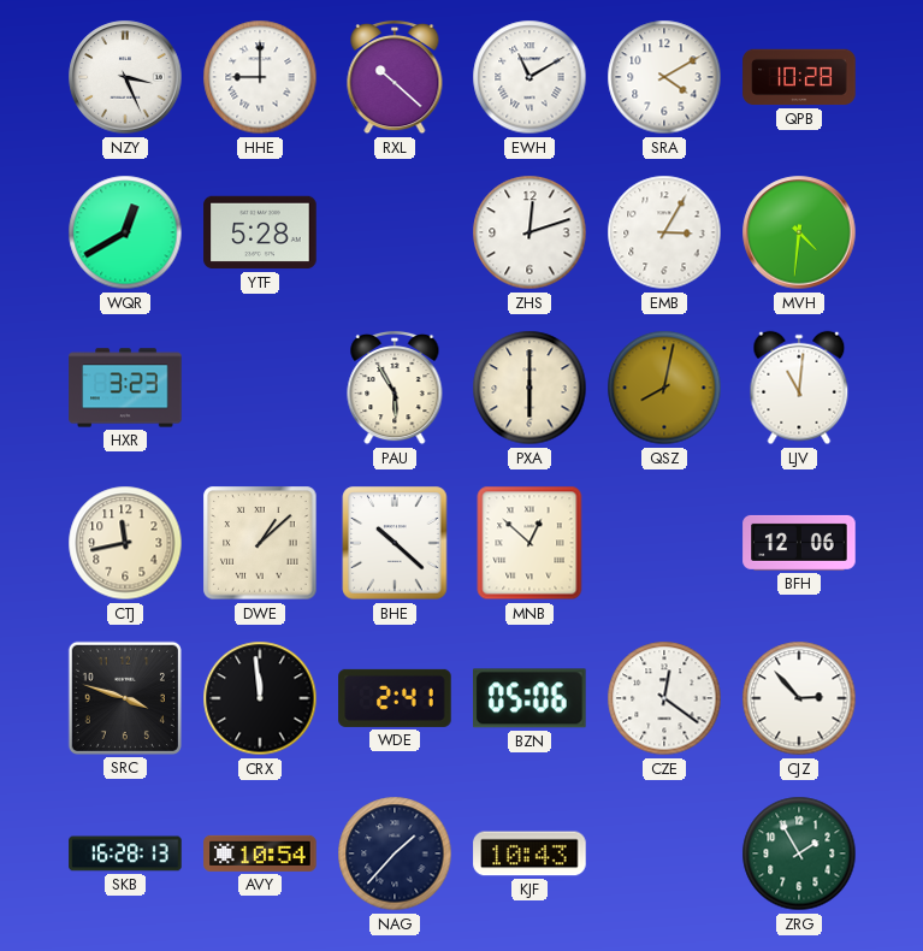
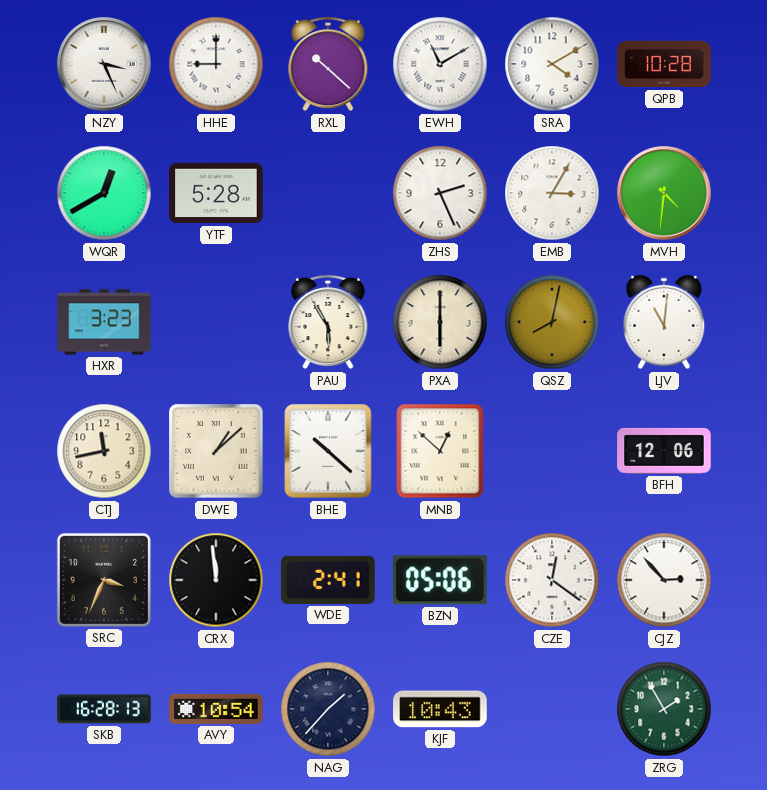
ZHS: 12:12 -> 2:26
SRC: 3:48 -> 3:34
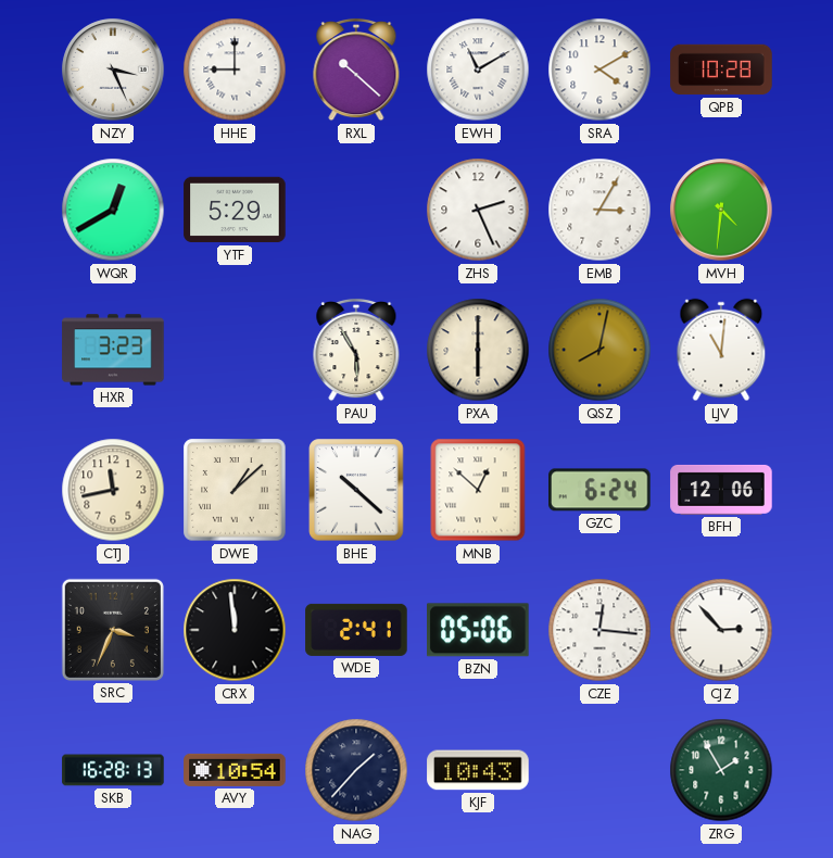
YTF: 5:28 -> 5:29
GZC: none -> 6:24
CZE: 12:21 -> 12:16
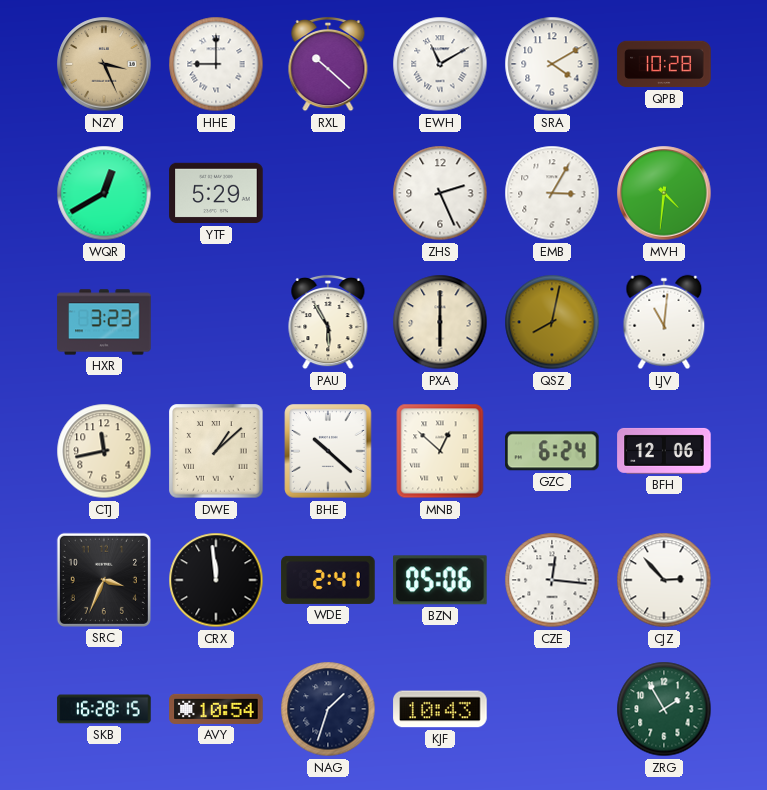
NZY dial: white -> champagne
SKB: 16:28:13 -> 16:28:15
NAG: 1:37 -> 1:33
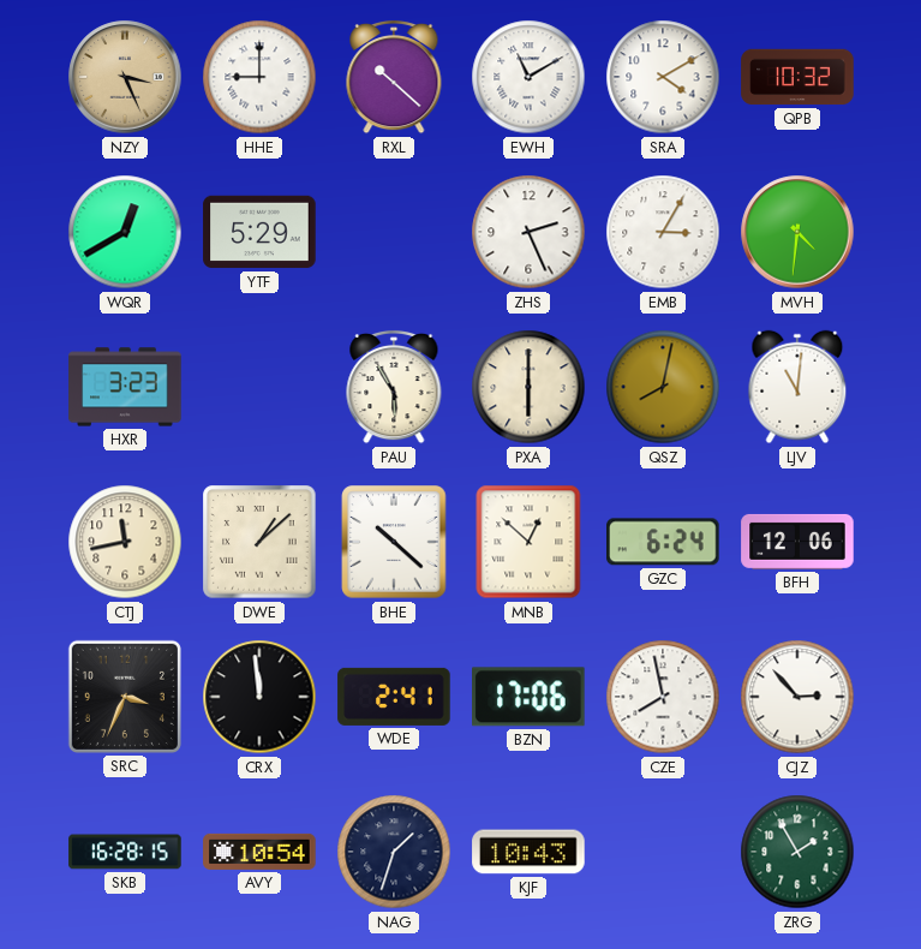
QPB: 10:28 -> 10:32
BZN: 05:06 -> 17:06
CZE: 12:16 -> 7:58
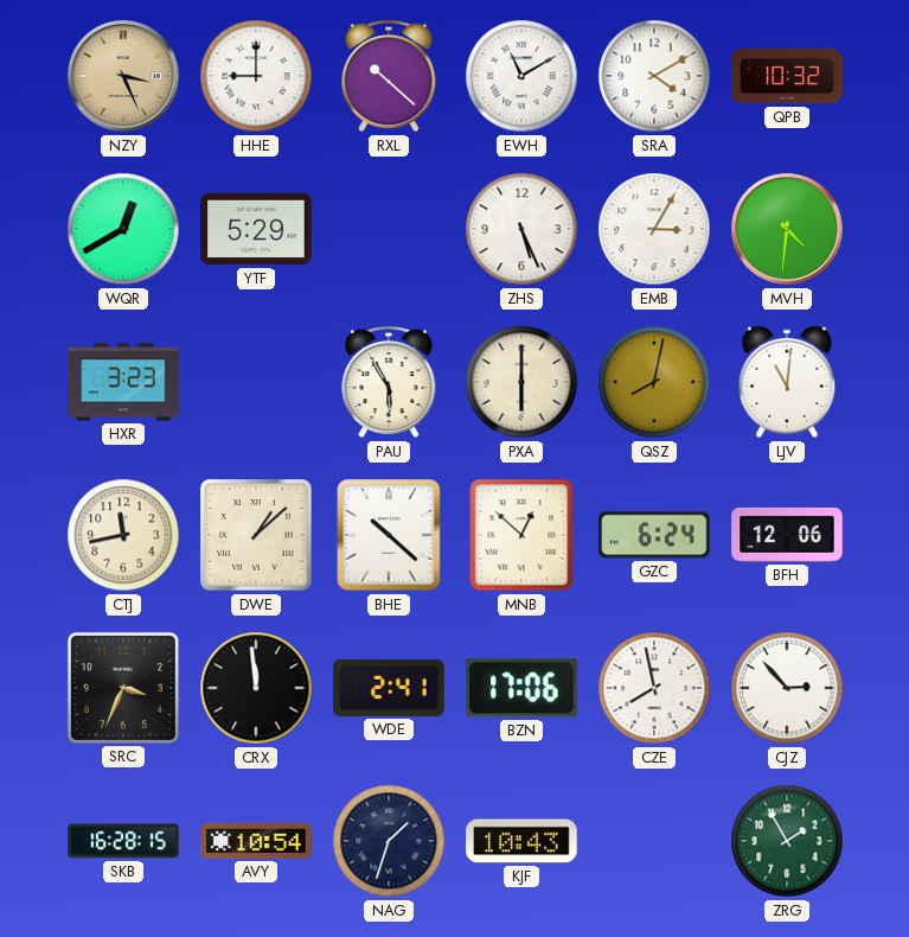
ZHS: 2:26 -> 5:26
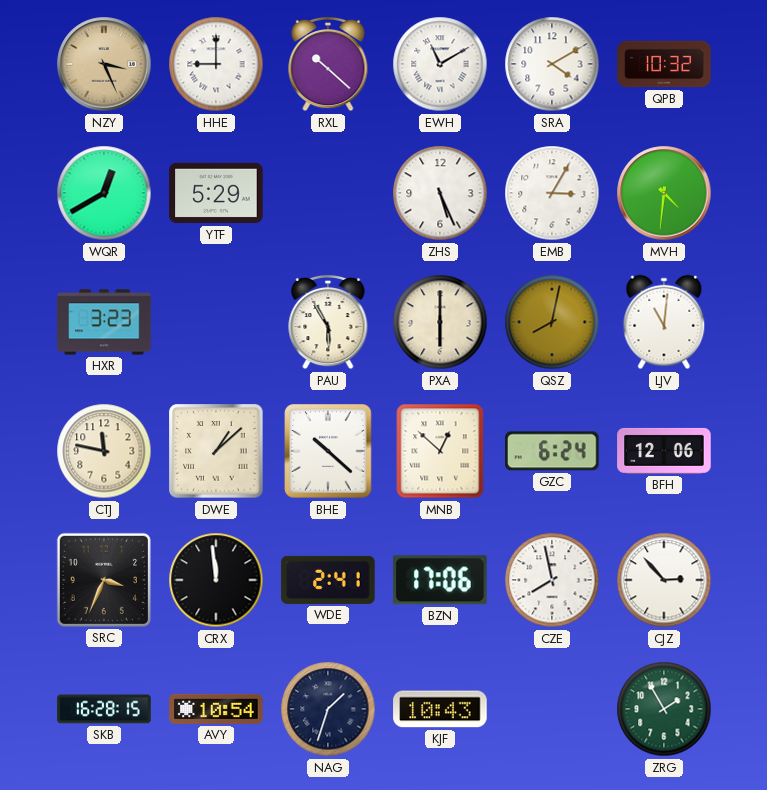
CTJ: 11:43 -> 11:47
